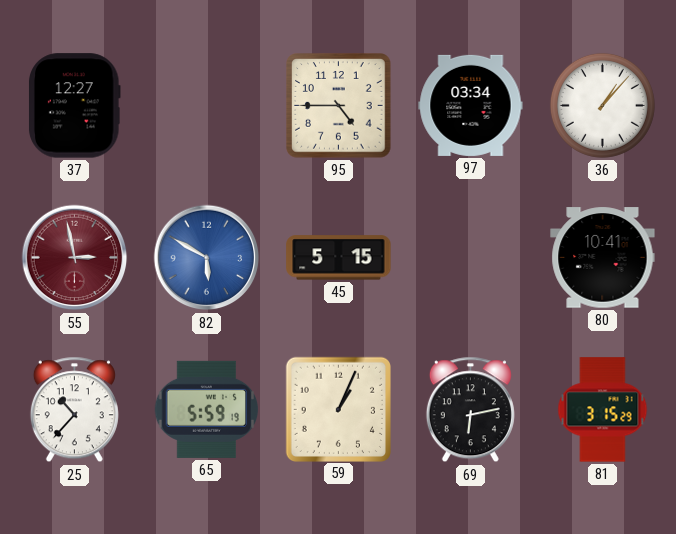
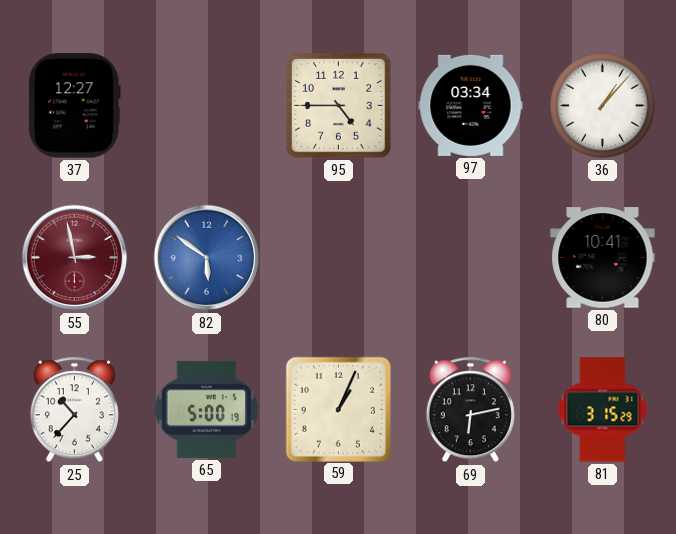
82: 5:50 -> 5:51
45: 5:15 -> none
65: 5:59 -> 5:00
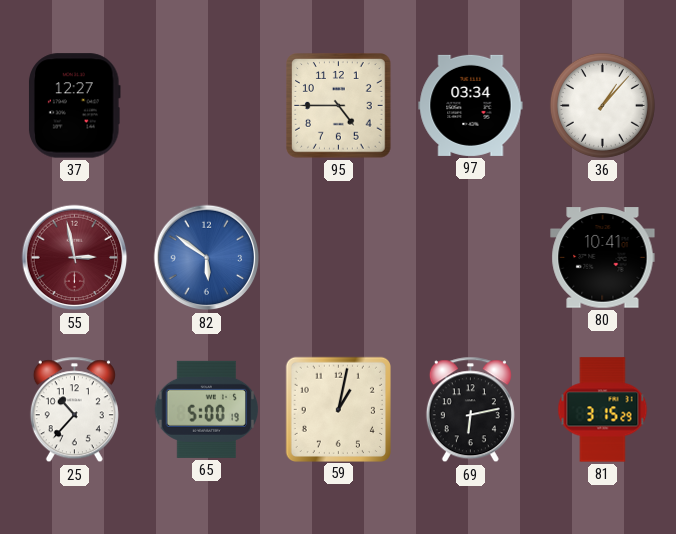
59: 1:04 -> 1:02
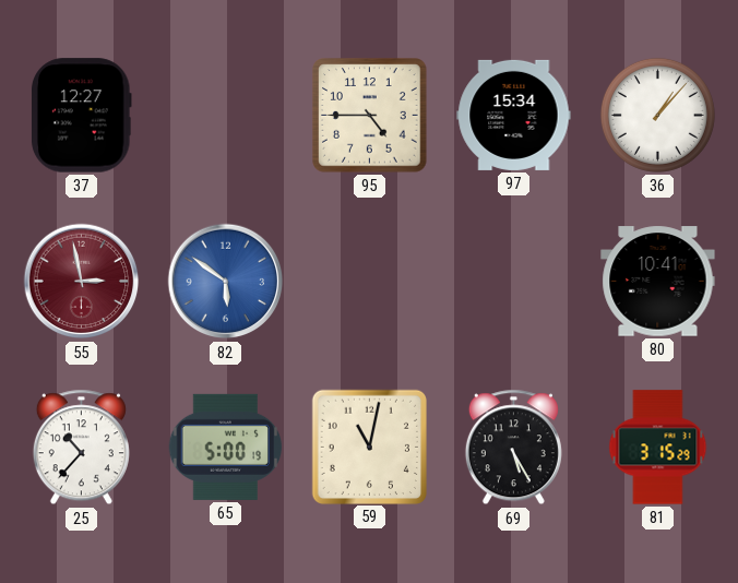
97: 03:34 -> 15:34
59: 1:02 -> 11:02
69: 6:13 -> 5:25
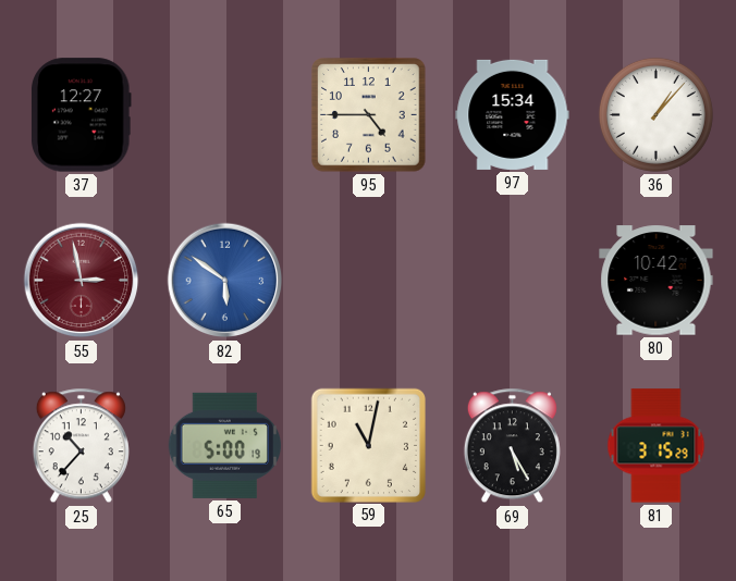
80: 10:41 -> 10:42
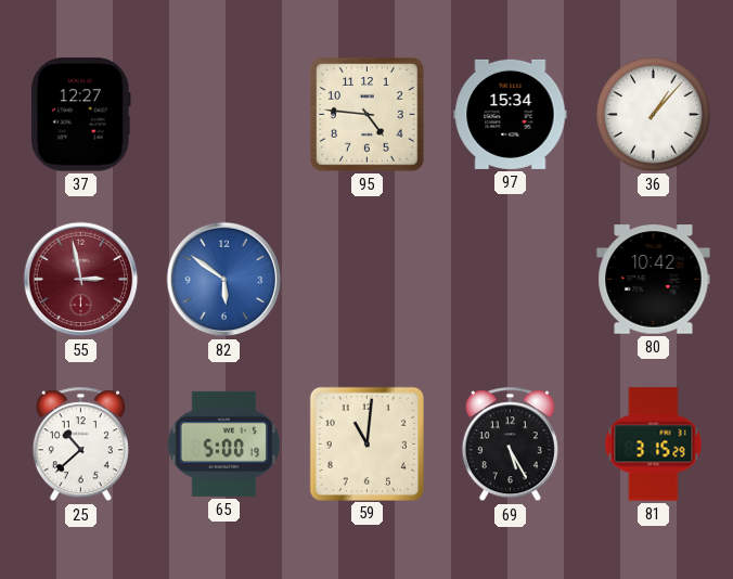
95: 4:45 -> 4:46
25: 10:37 -> 10:38
59: 11:02 -> 11:01
